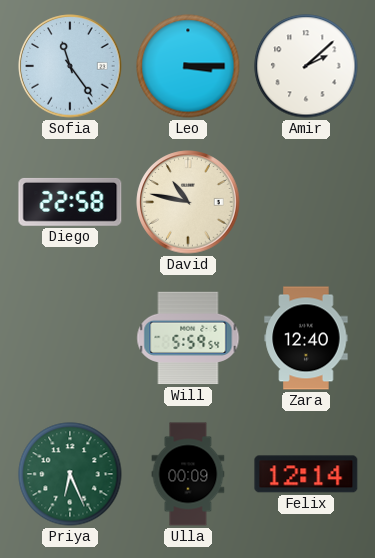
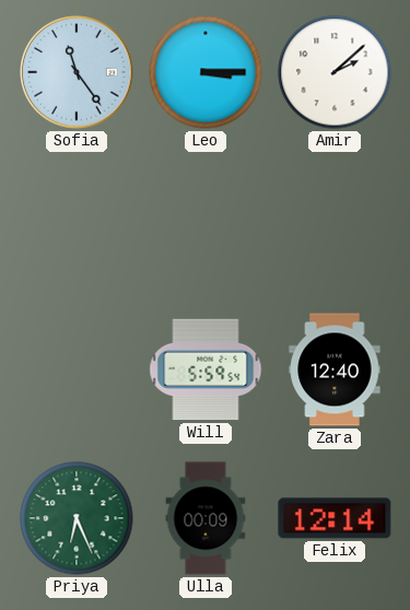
Diego: 22:58 -> none
David: 10:47 -> none
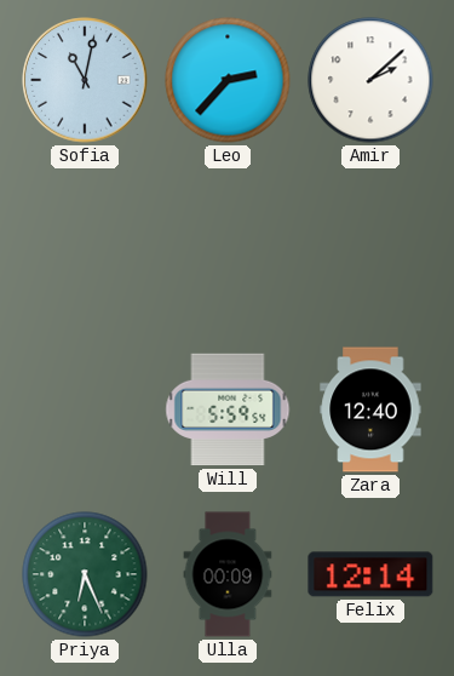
Sofia: 11:24 -> 11:02
Leo: 3:15 -> 2:37
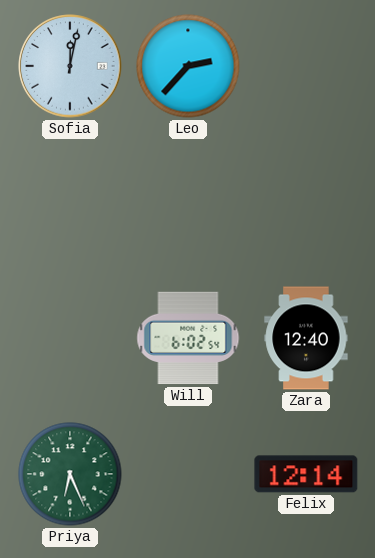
Sofia: 11:02 -> 12:02
Amir: 2:08 -> none
Will: 5:59 -> 6:02
Ulla: 00:09 -> none
